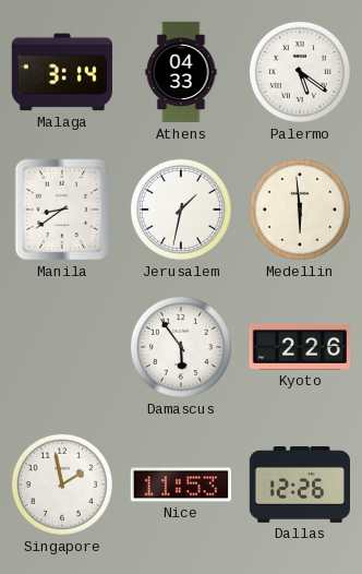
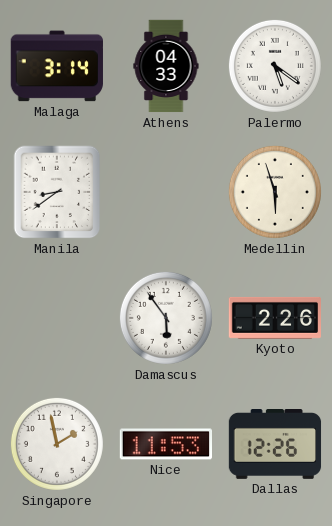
Jerusalem: 1:32 -> none
Medellin: 5:59 -> 5:57
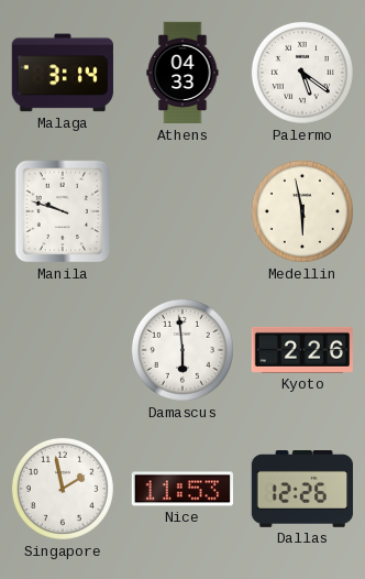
Manila: 8:39 -> 9:48
Medellin: 5:57 -> 5:58
Damascus: 5:54 -> 5:59
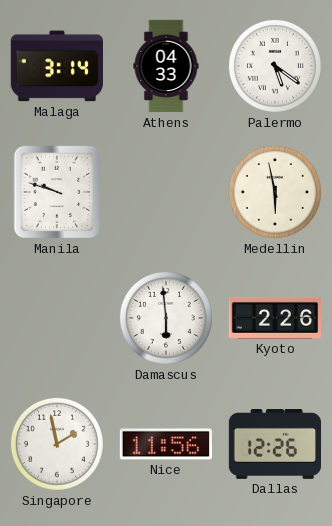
Nice: 11:53 -> 11:56
